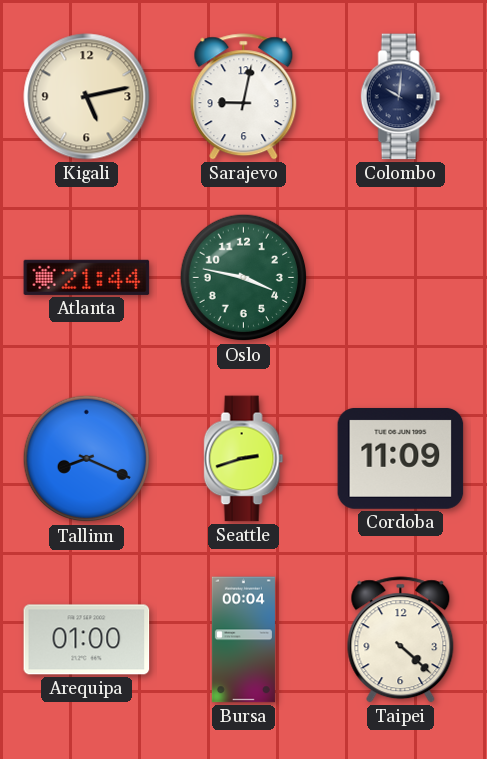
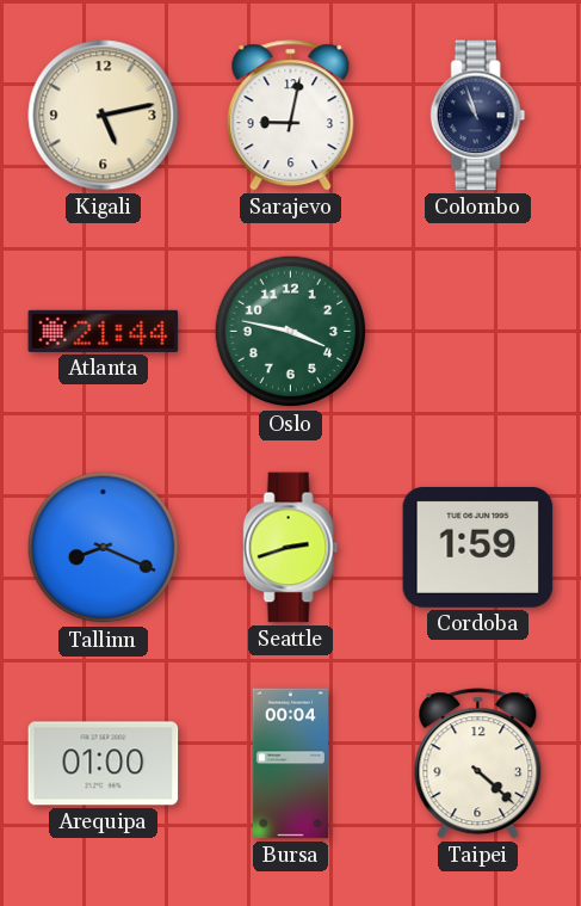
Colombo: 10:01 -> 10:57
Cordoba: 11:09 -> 1:59
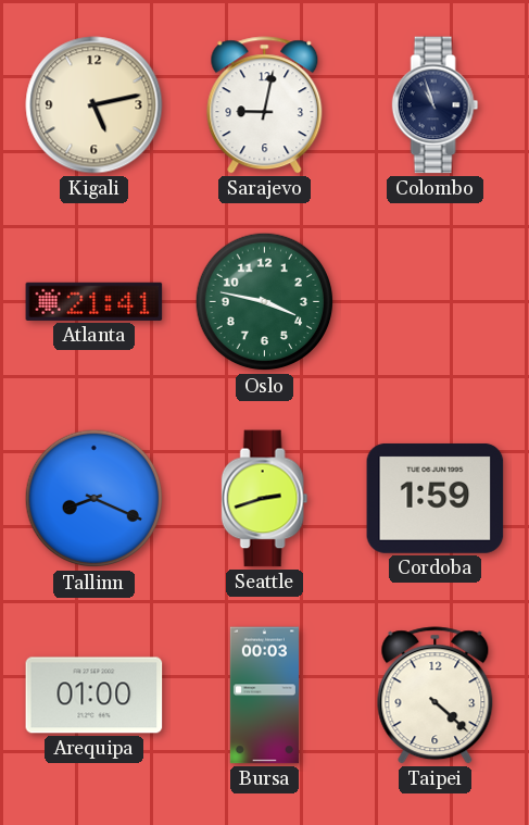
Atlanta: 21:44 -> 21:41
Bursa: 00:04 -> 00:03
